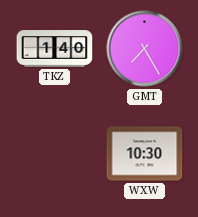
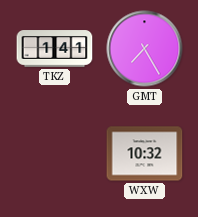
TKZ: 1:40 -> 1:41
WXW: 10:30 -> 10:32
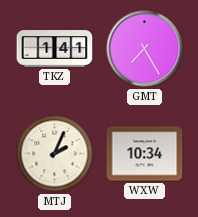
MTJ: none -> 2:04
WXW: 10:32 -> 10:34
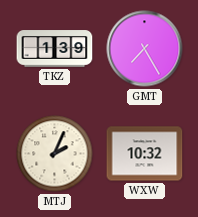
TKZ: 1:41 -> 1:39
WXW: 10:34 -> 10:32
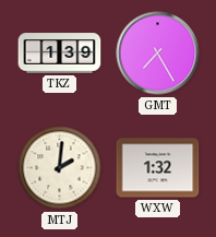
MTJ: 2:04 -> 2:01
WXW: 10:32 -> 1:32
